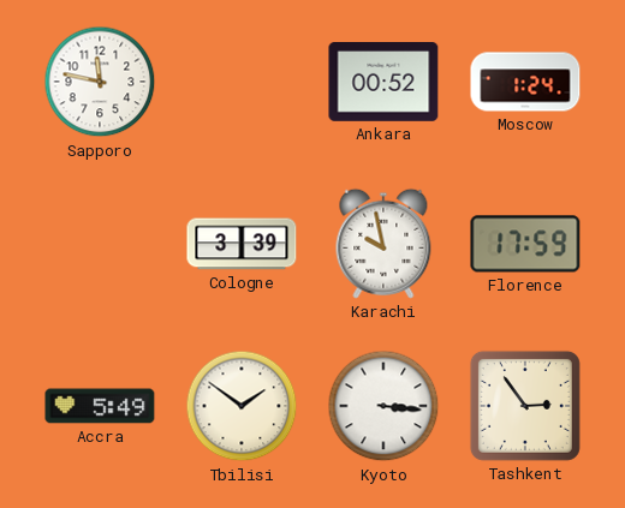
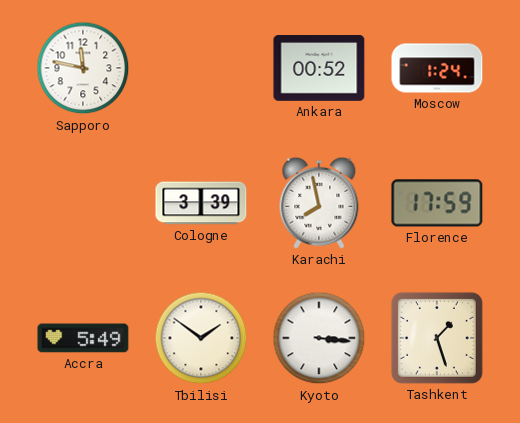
Karachi: 9:58 -> 7:58
Tashkent: 2:54 -> 1:27
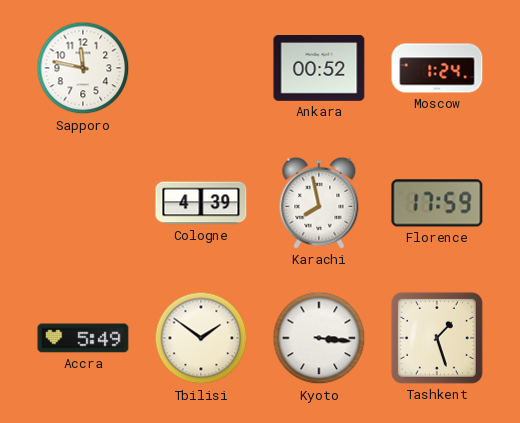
Cologne: 3:39 -> 4:39
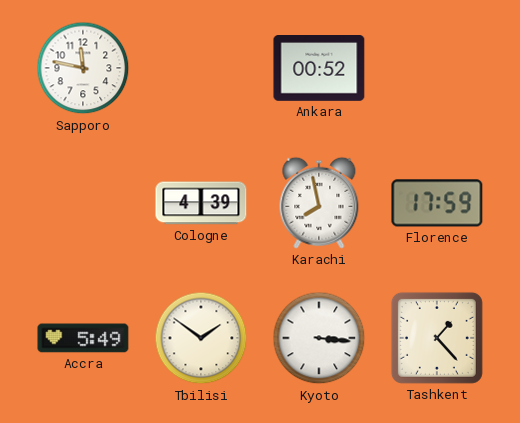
Moscow: 1:24 -> none
Tashkent: 1:27 -> 1:23
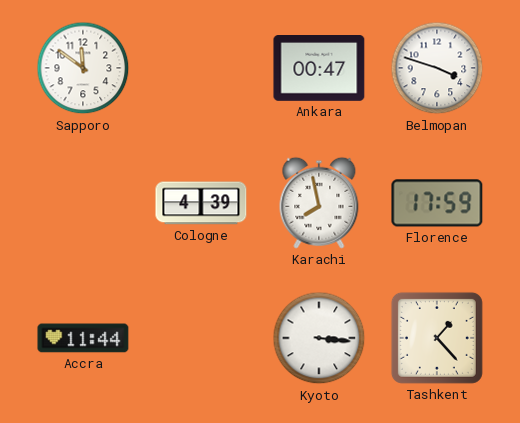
Sapporo: 11:47 -> 11:51
Ankara: 00:52 -> 00:47
Belmopan: none -> 3:48
Accra: 5:49 -> 11:44
Tbilisi: 1:51 -> none
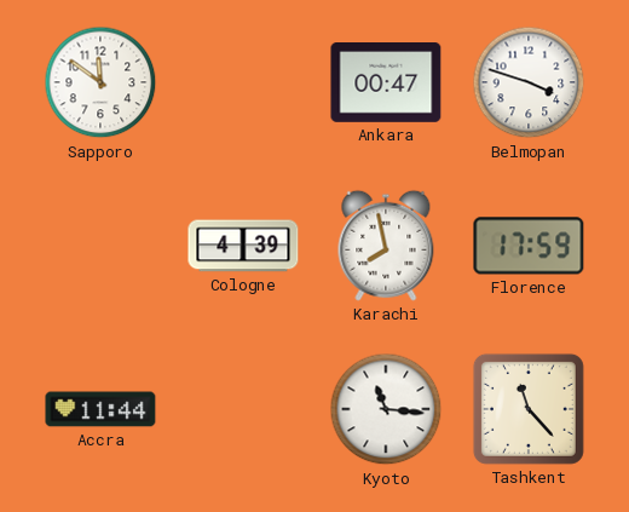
Kyoto: 3:16 -> 11:16
Tashkent: 1:23 -> 11:23
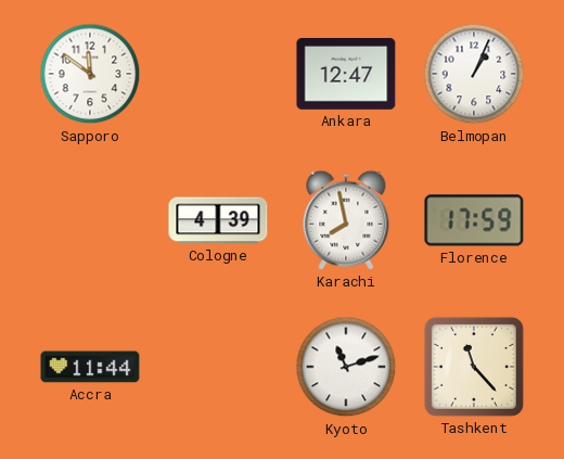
Ankara: 00:47 -> 12:47
Belmopan: 3:48 -> 1:04
Kyoto: 11:16 -> 11:12
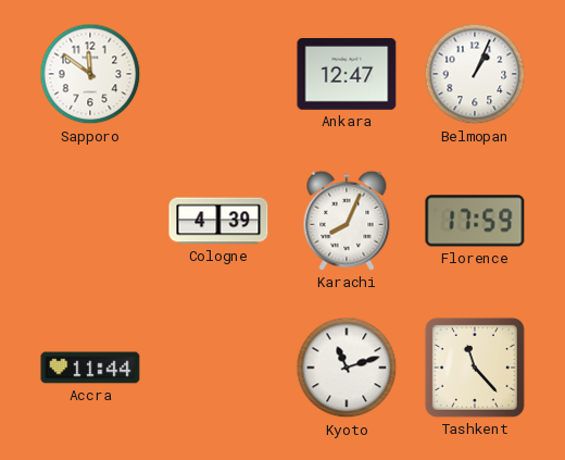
Karachi: 7:58 -> 8:04
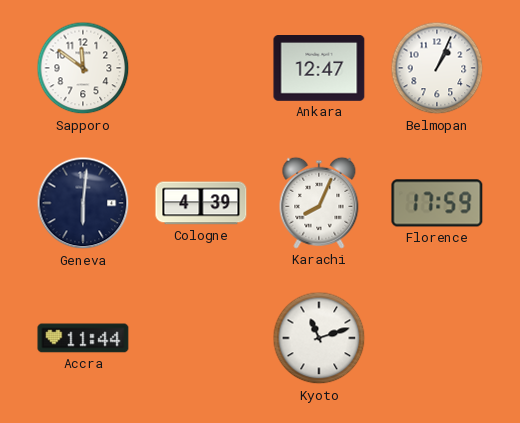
Geneva: none -> 6:01
Tashkent: 11:23 -> none
